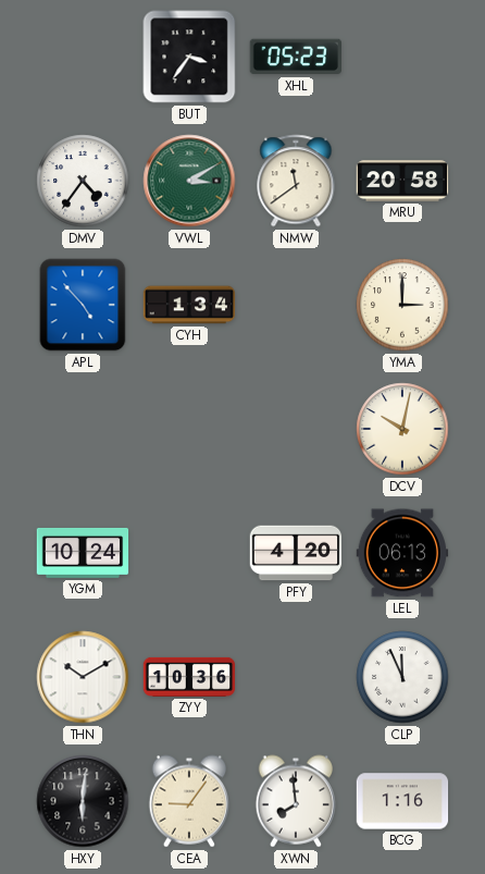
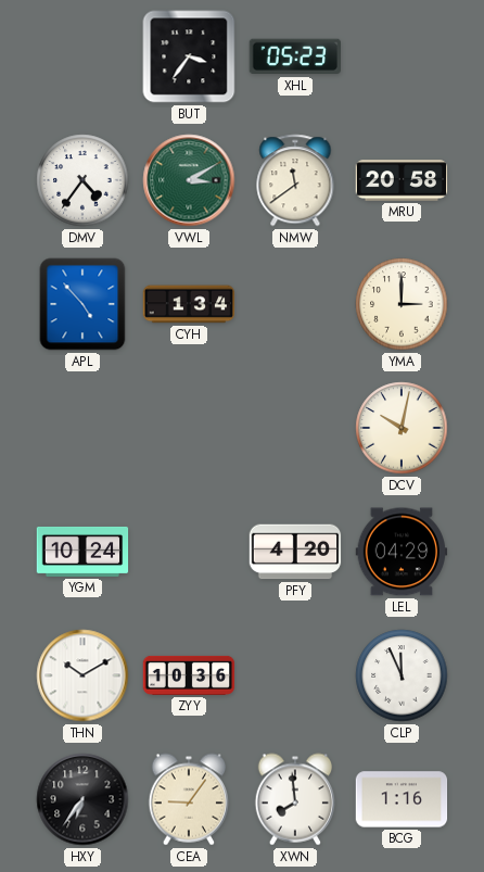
LEL: 06:13 -> 04:29
HXY: 6:01 -> 6:36
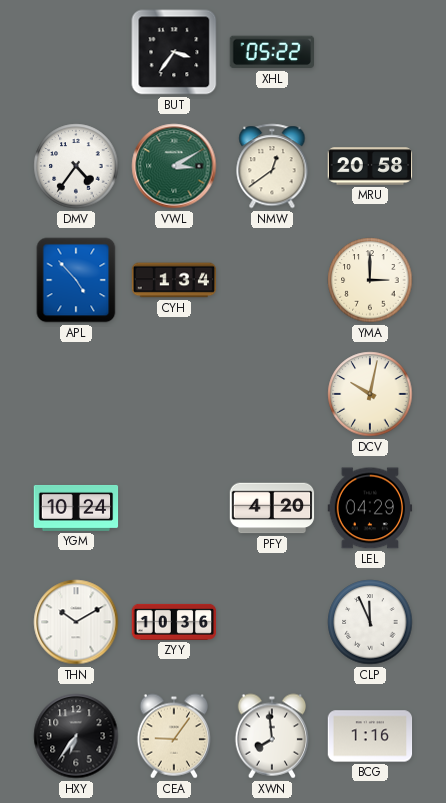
XHL: 05:23 -> 05:22
NMW: 11:39 -> 12:39
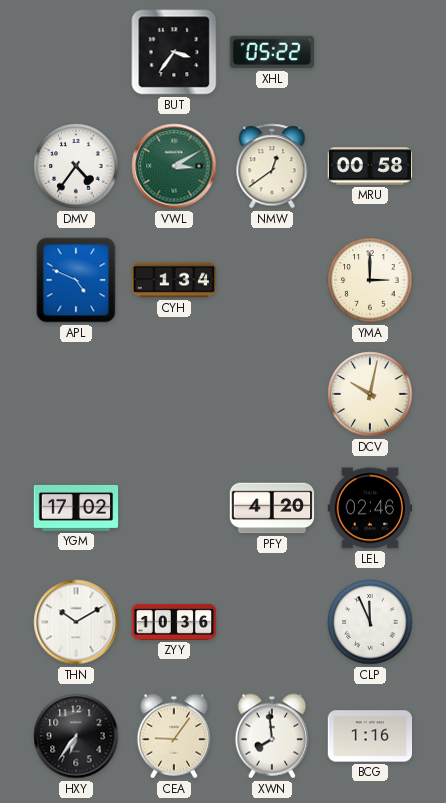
MRU: 20:58 -> 00:58
APL: 4:53 -> 4:49
YGM: 10:24 -> 17:02
LEL: 04:29 -> 02:46
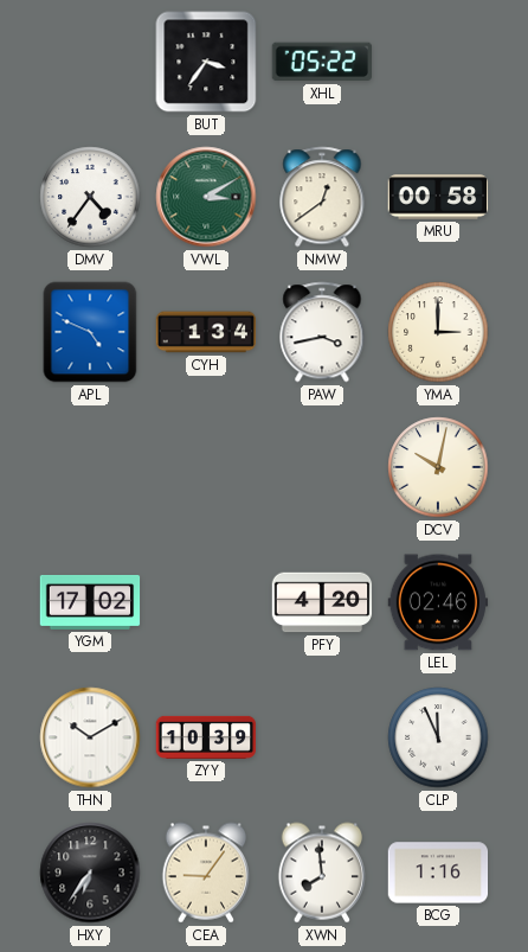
PAW: none -> 3:43
ZYY: 10:36 -> 10:39
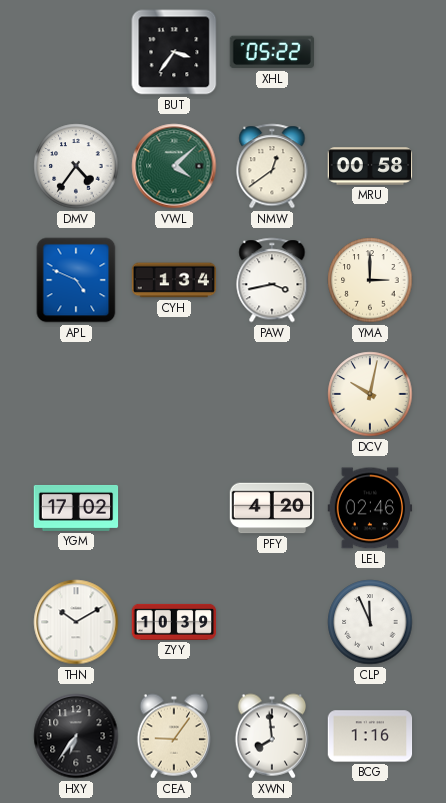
VWL: 3:10 -> 4:08
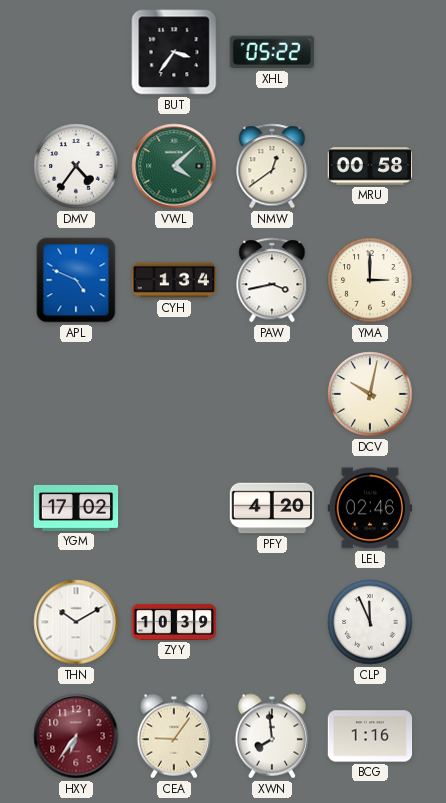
HXY dial: black -> burgundy
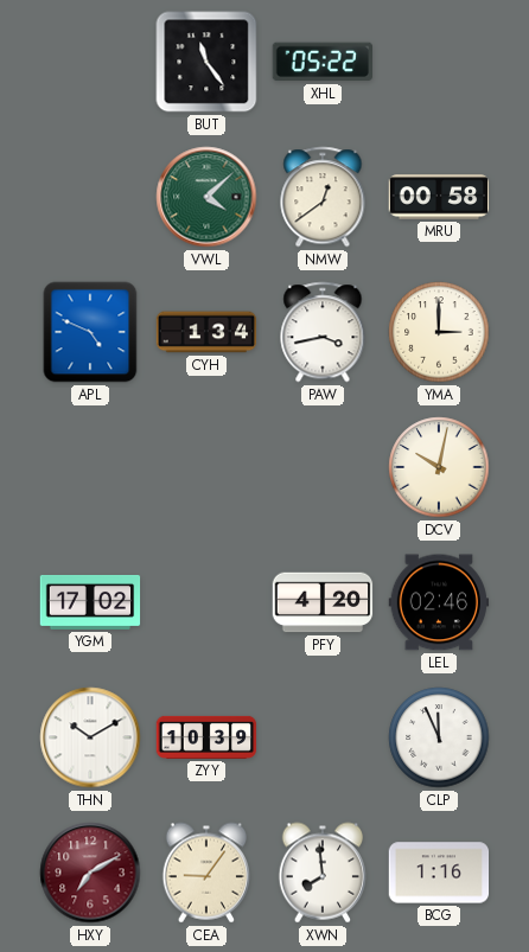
BUT: 3:36 -> 11:24
DMV: 4:36 -> none
HXY: 6:36 -> 7:10
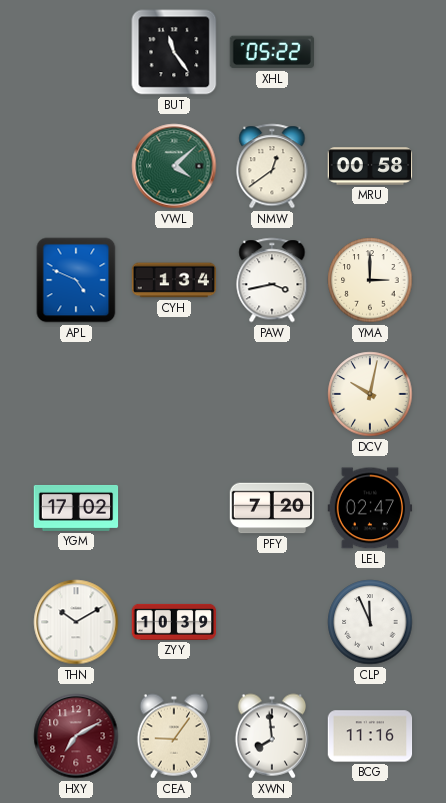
PFY: 4:20 -> 7:20
LEL: 02:46 -> 02:47
BCG: 1:16 -> 11:16
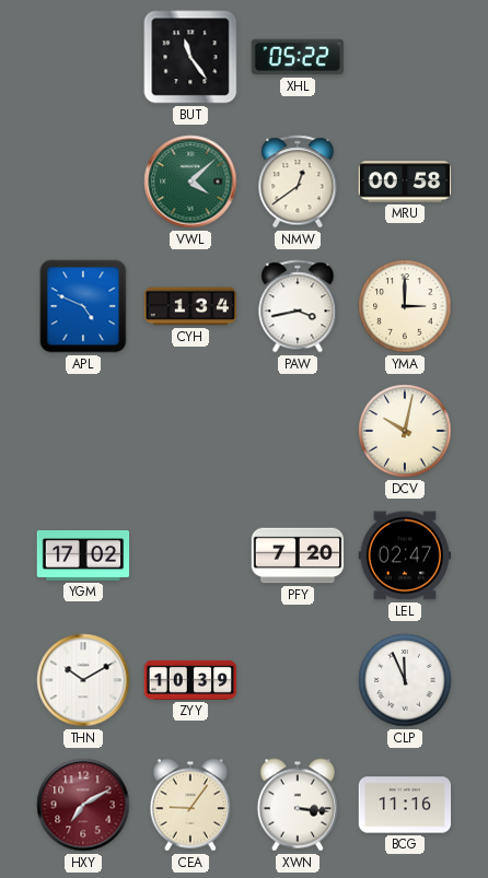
XWN: 7:59 -> 3:16
